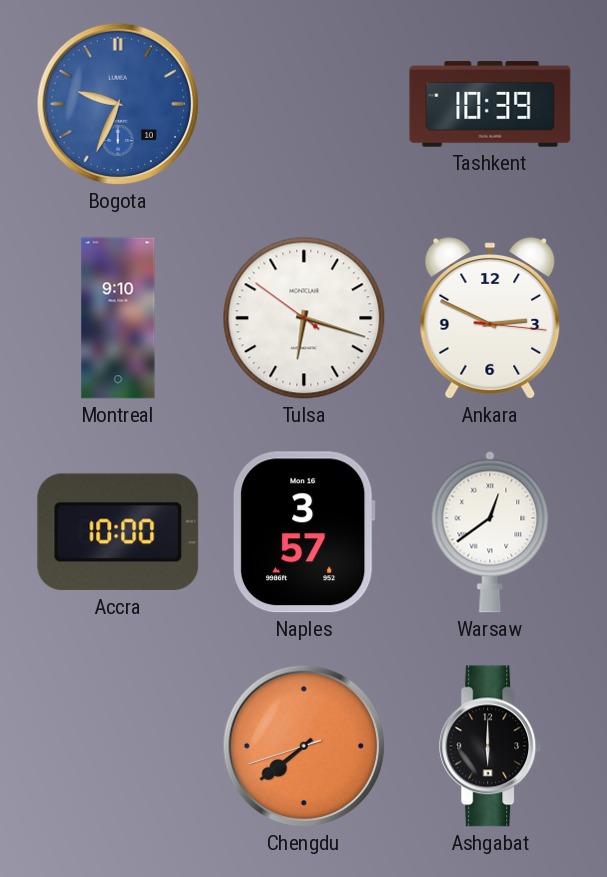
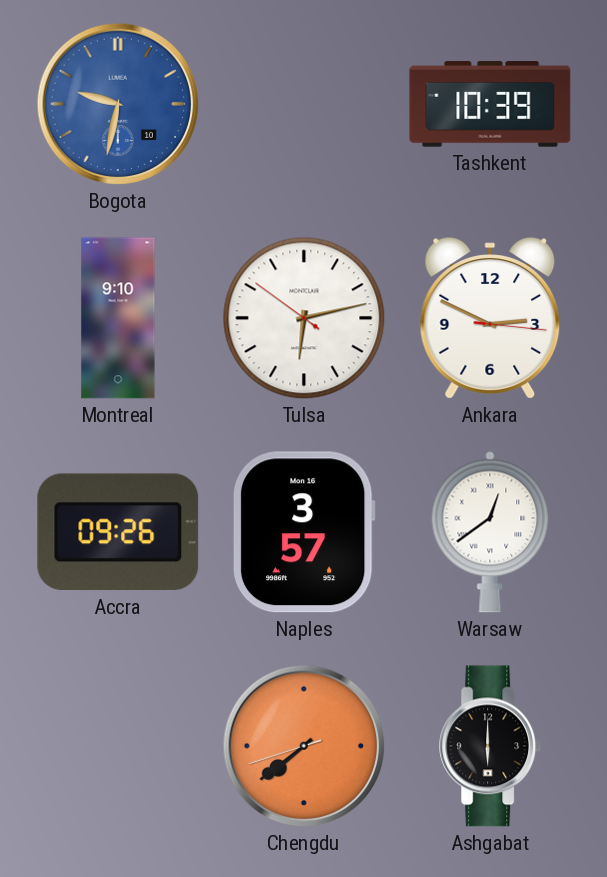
Bogota: 9:34 -> 9:32
Tulsa: 6:17 -> 6:12
Accra: 10:00 -> 09:26
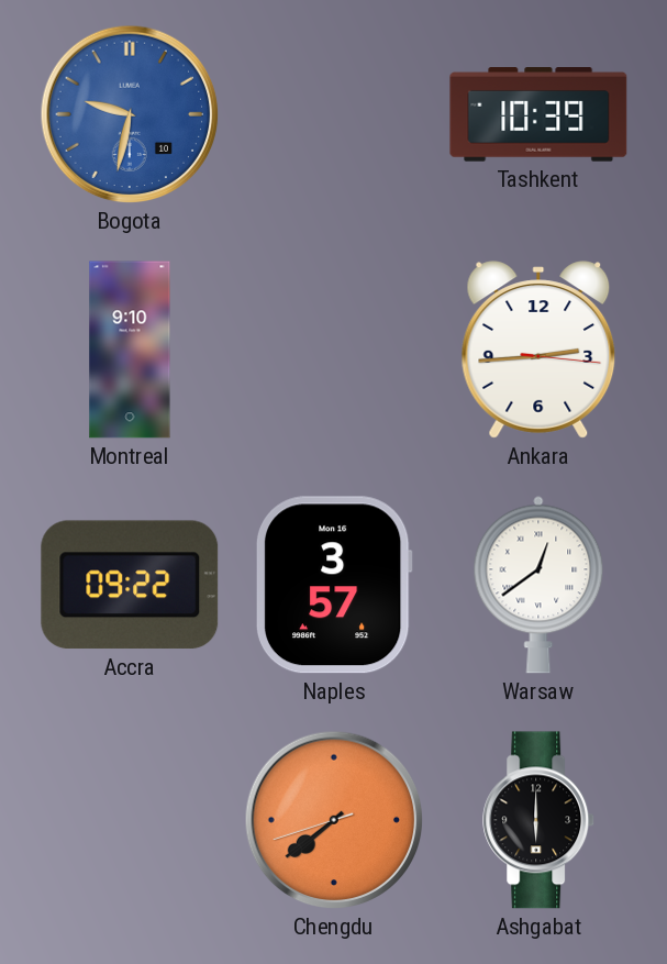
Tulsa: 6:12 -> none
Ankara: 2:49 -> 2:44
Accra: 09:26 -> 09:22
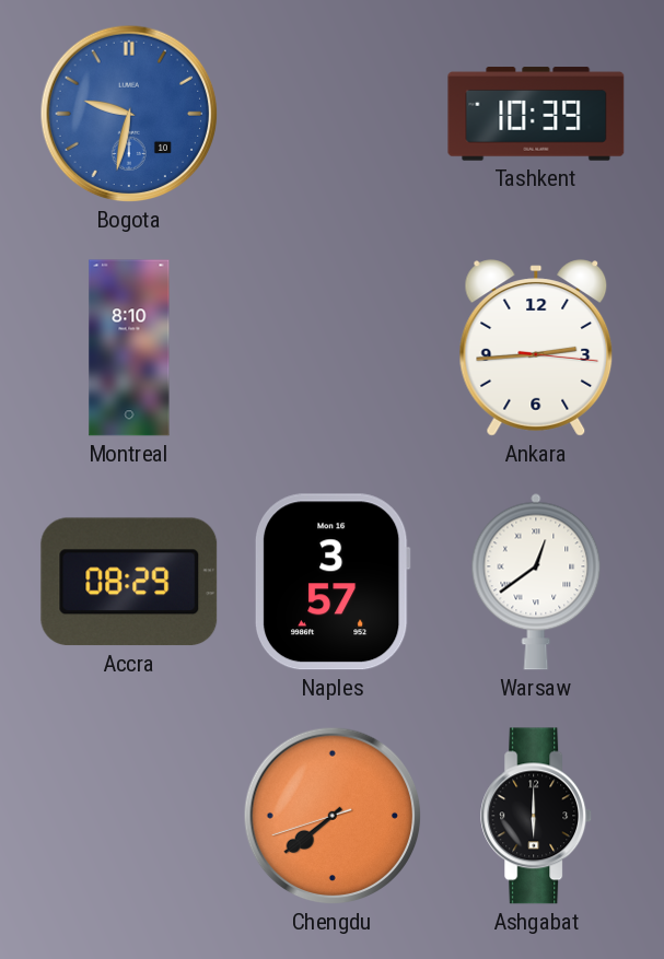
Montreal: 9:10 -> 8:10
Accra: 09:22 -> 08:29
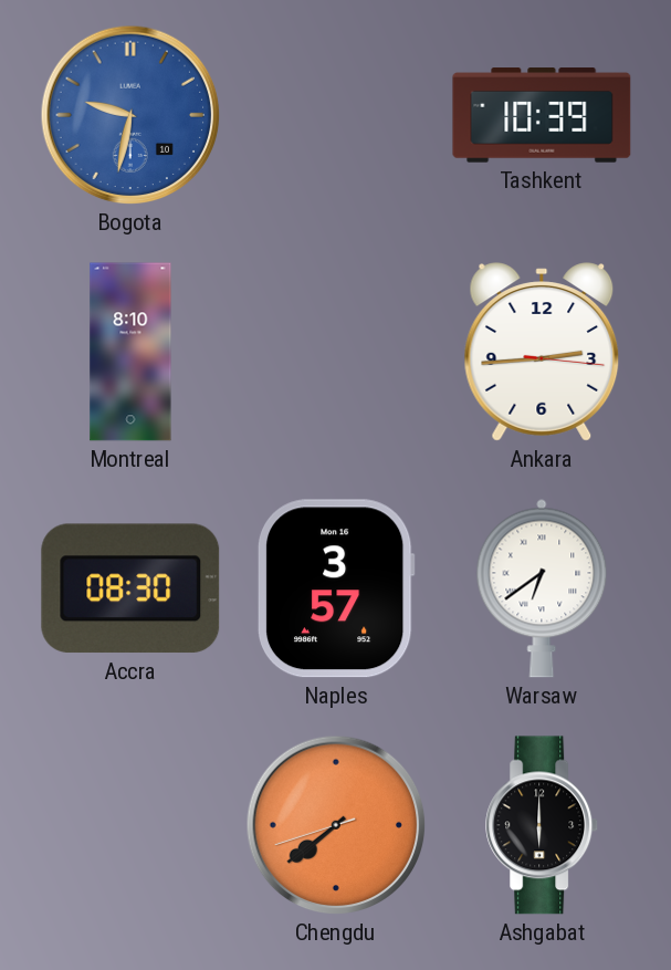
Accra: 08:29 -> 08:30
Warsaw: 12:39 -> 6:39
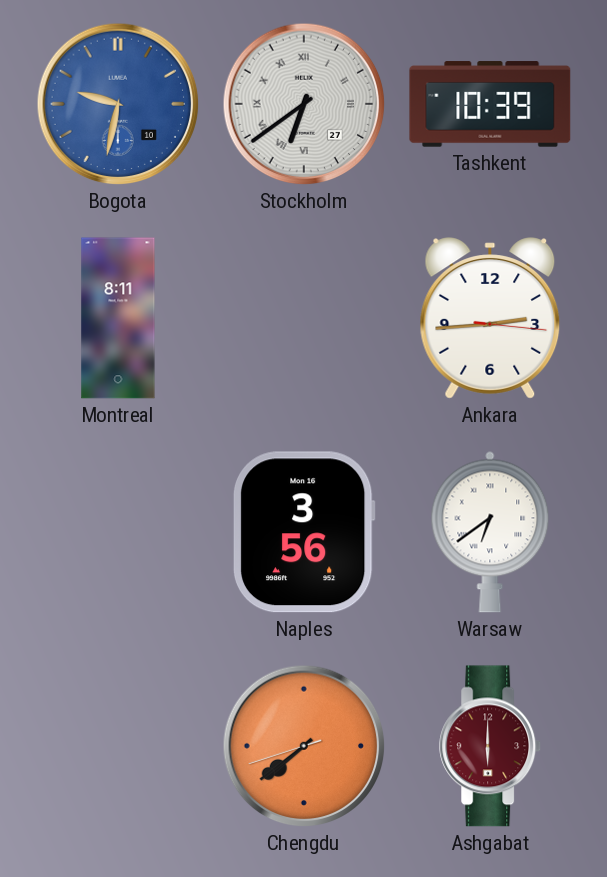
Stockholm: none -> 6:39
Montreal: 8:10 -> 8:11
Accra: 08:30 -> none
Naples: 3:57 -> 3:56
Ashgabat dial: black -> burgundy
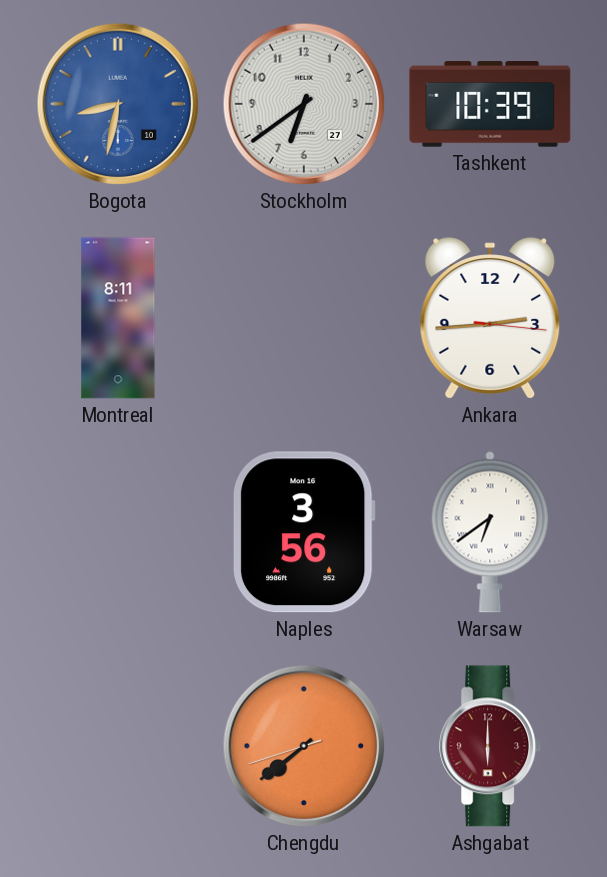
Bogota: 9:32 -> 8:32
Stockholm numerals: Roman -> Arabic
